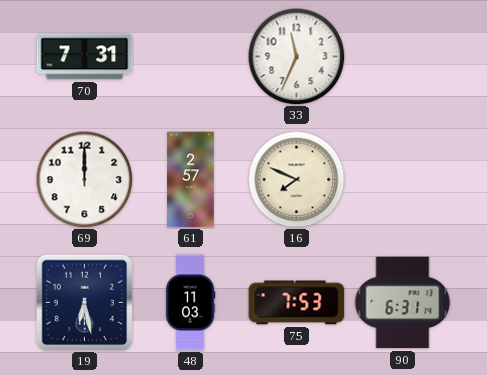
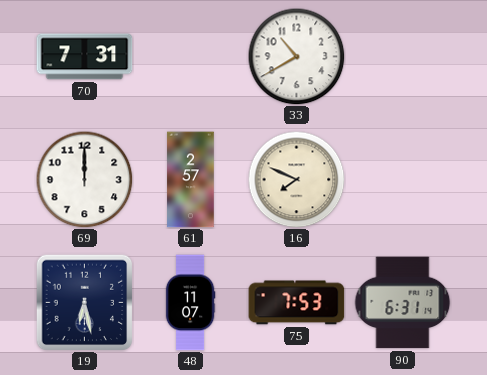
33: 11:34 -> 10:40
48: 11:03 -> 11:07
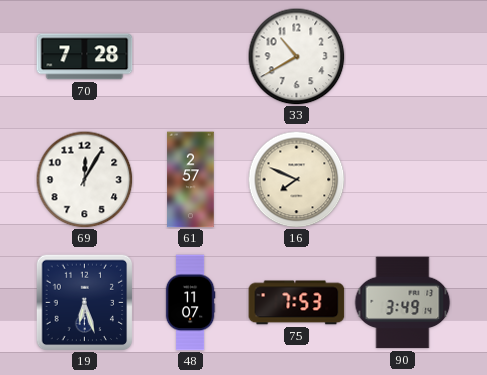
70: 7:31 -> 7:28
69: 12:00 -> 12:05
19: 6:28 -> 6:27
90: 6:31 -> 3:49
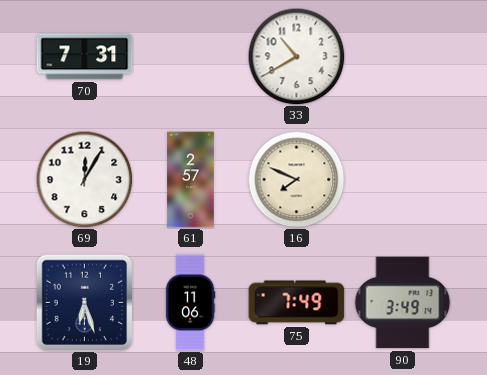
70: 7:28 -> 7:31
48: 11:07 -> 11:06
75: 7:53 -> 7:49
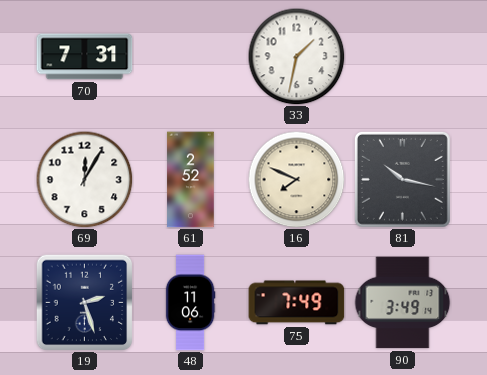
33: 10:40 -> 1:32
61: 2:57 -> 2:52
81: none -> 10:17
19: 6:27 -> 2:27
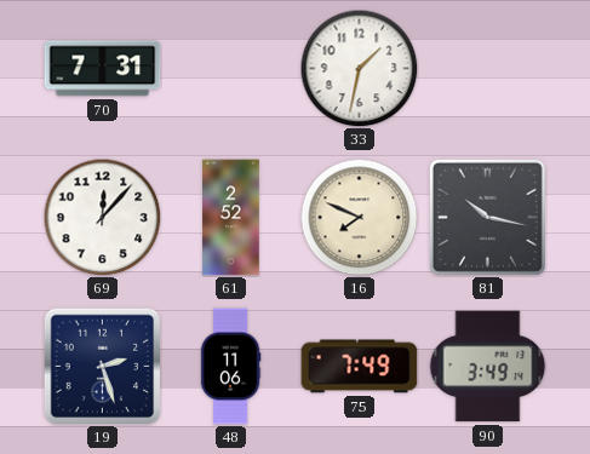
69: 12:05 -> 12:07
